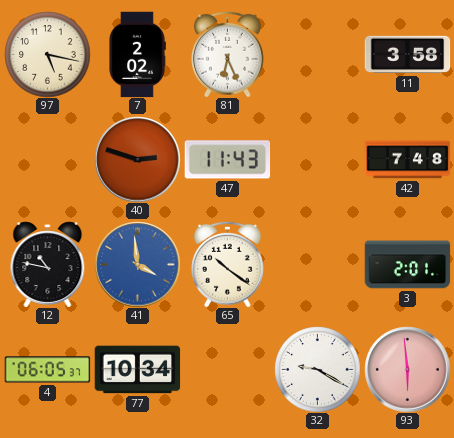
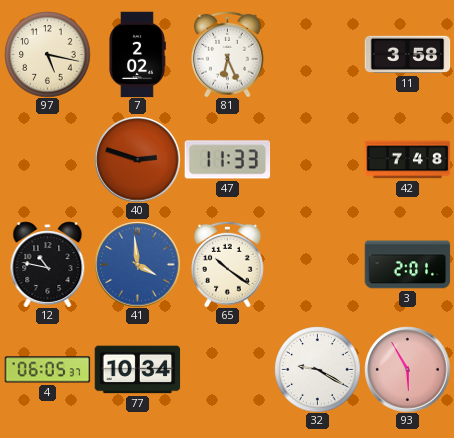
47: 11:43 -> 11:33
93: 5:59 -> 5:55
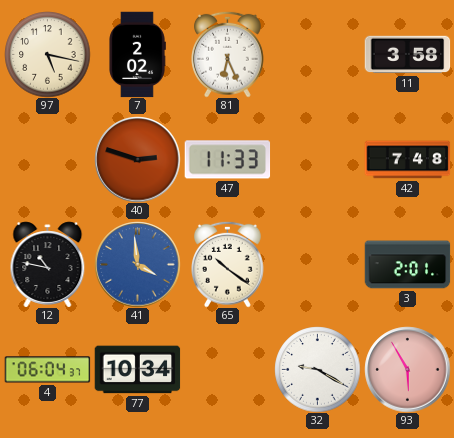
4: 06:05 -> 06:04
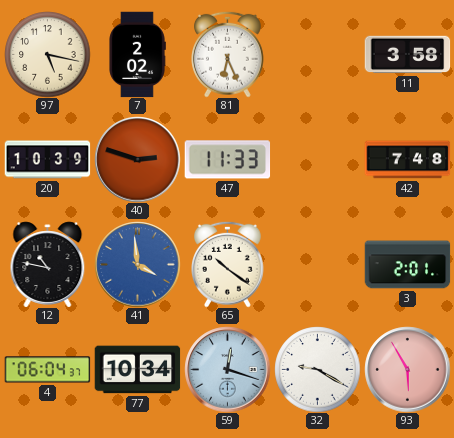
20: none -> 10:39
59: none -> 12:18
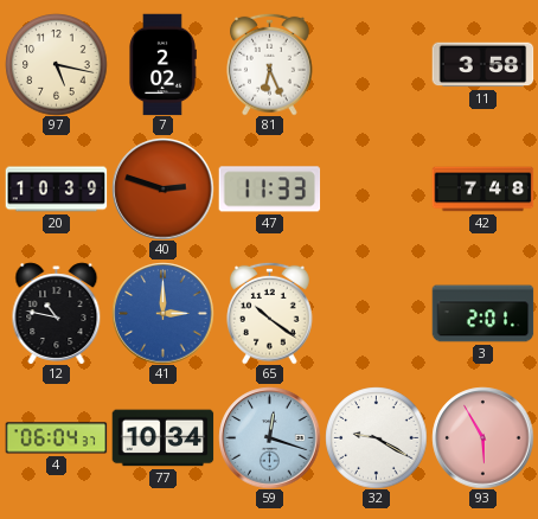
41: 3:59 -> 3:00
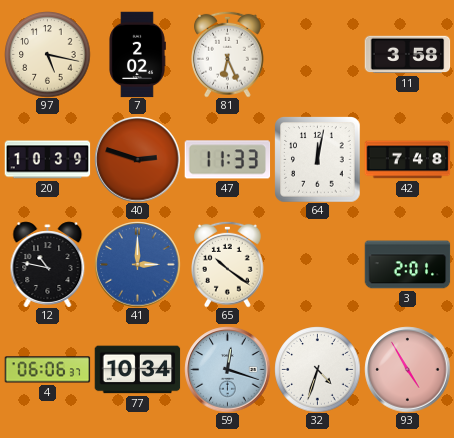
64: none -> 12:02
4: 06:04 -> 06:06
32: 9:20 -> 4:33
93: 5:55 -> 4:55
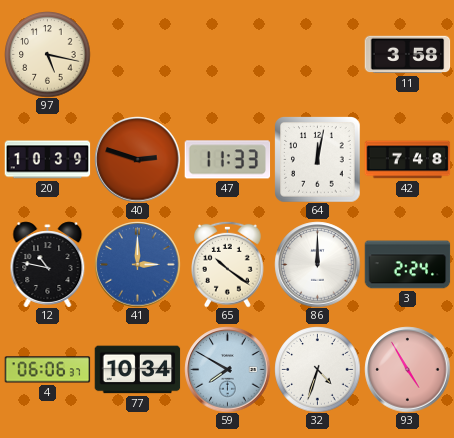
7: 2:02 -> none
81: 6:26 -> none
86: none -> 12:00
3: 2:01 -> 2:24
59: 12:18 -> 7:50
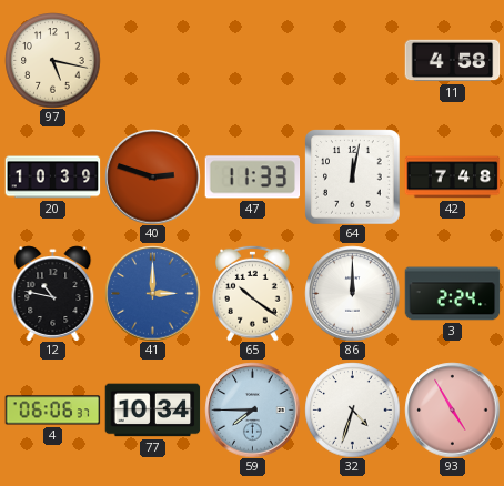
11: 3:58 -> 4:58
59: 7:50 -> 7:45
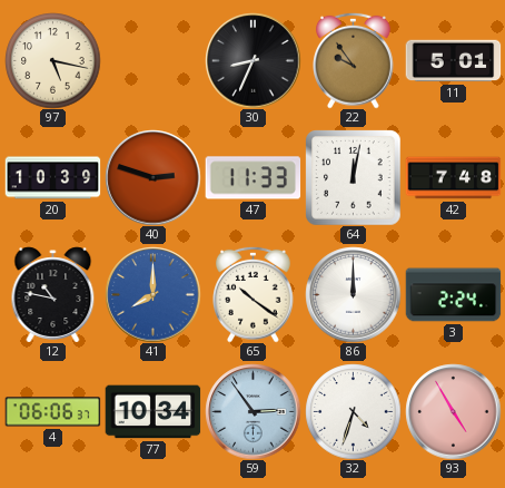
30: none -> 8:34
22: none -> 9:54
11: 4:58 -> 5:01
41: 3:00 -> 8:00
59: 7:45 -> 2:54
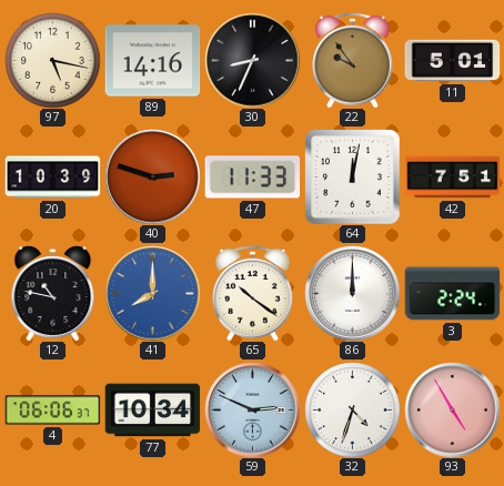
89: none -> 14:16
42: 7:48 -> 7:51
59: 2:54 -> 2:49
